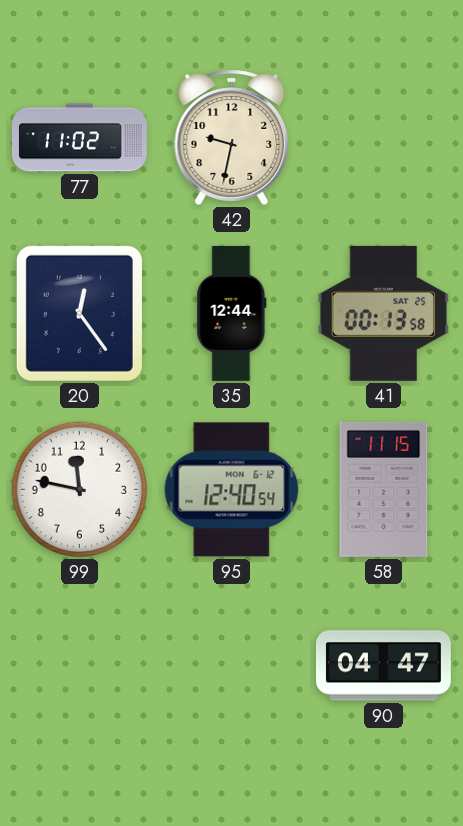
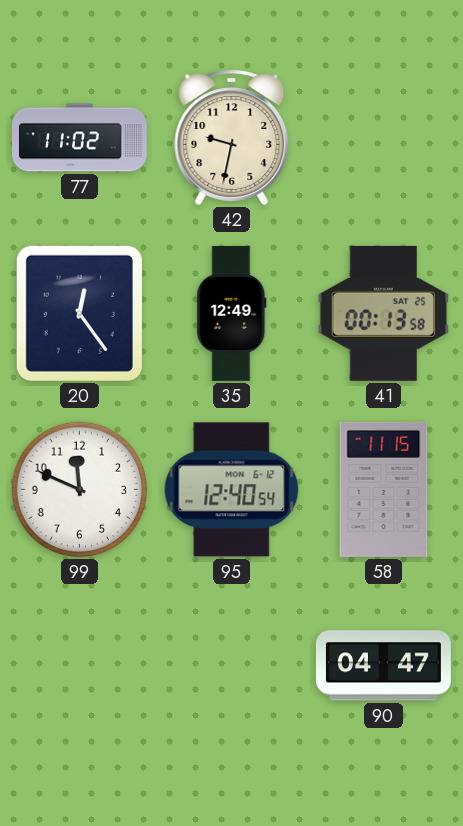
35: 12:44 -> 12:49
99: 11:47 -> 11:49
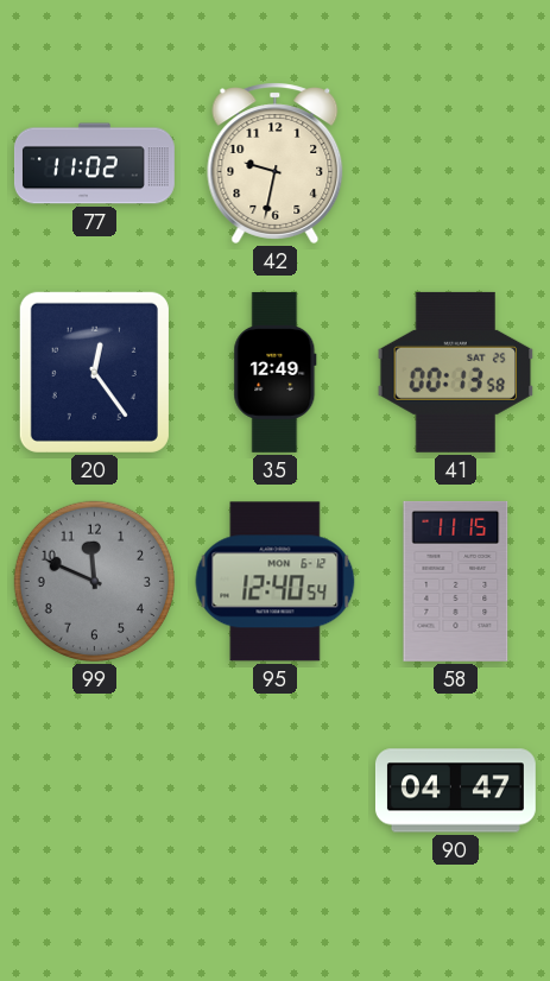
99 dial: white -> grey
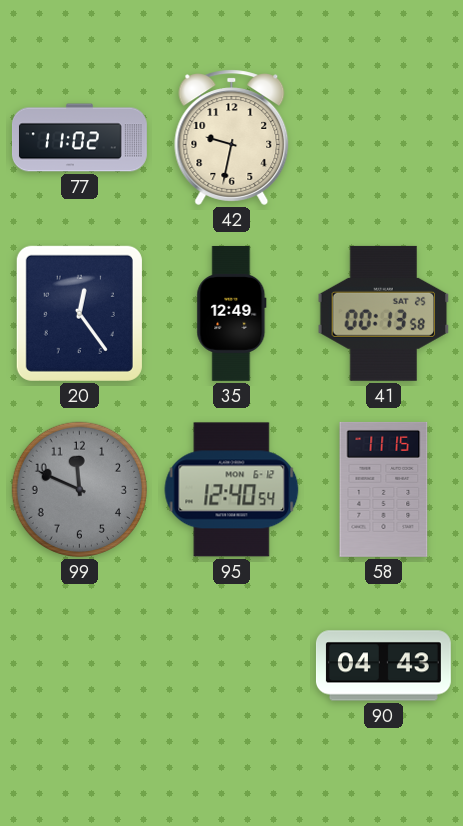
90: 04:47 -> 04:43
